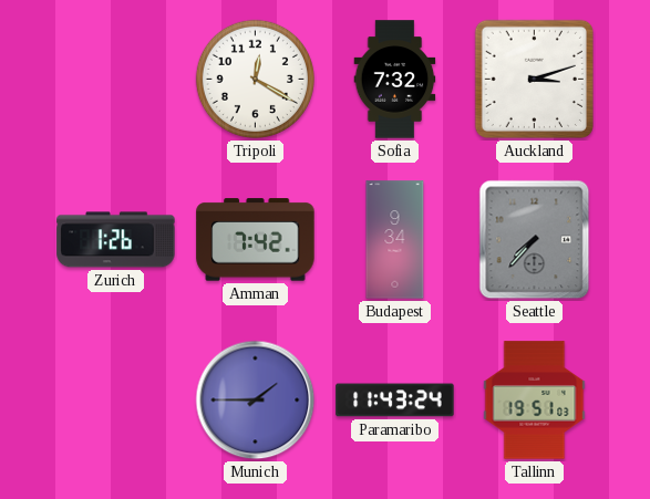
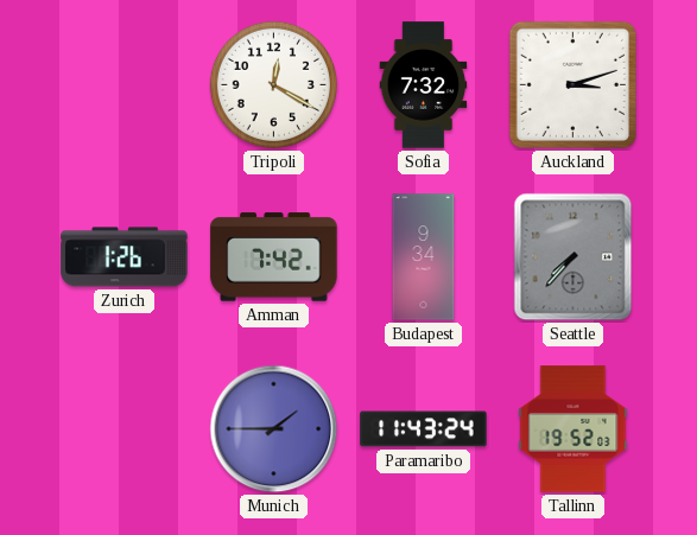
Tallinn: 19:51 -> 19:52
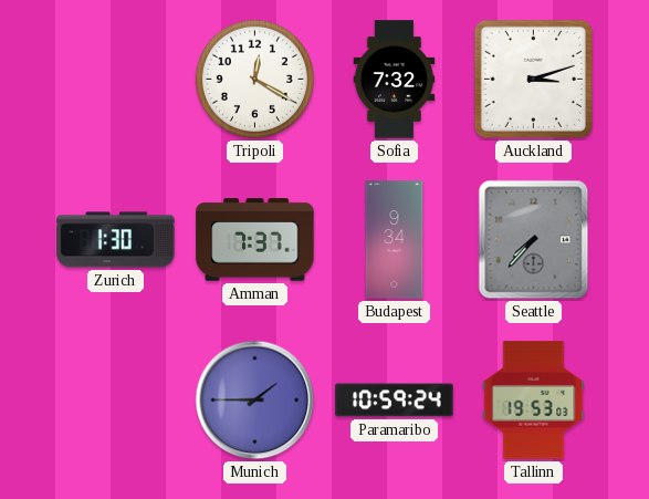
Zurich: 1:26 -> 1:30
Amman: 7:42 -> 7:37
Paramaribo: 11:43 -> 10:59
Tallinn: 19:52 -> 19:53
